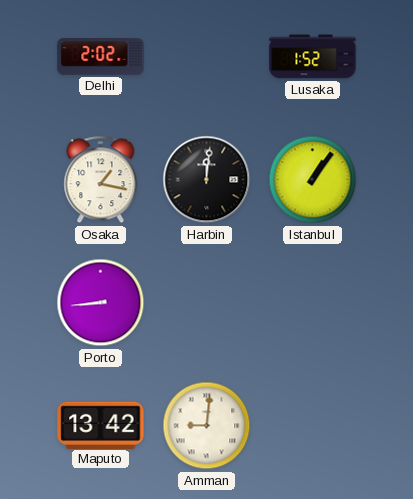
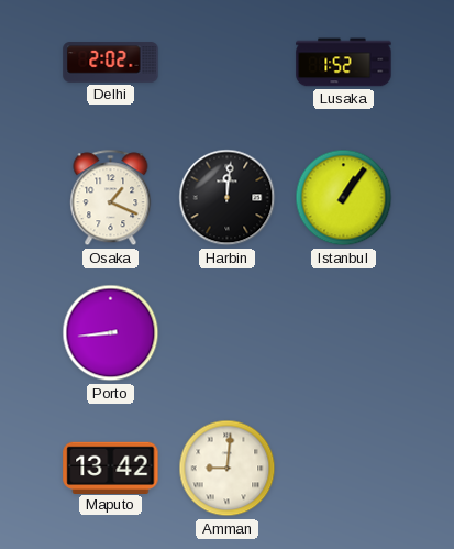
Osaka: 1:17 -> 1:19
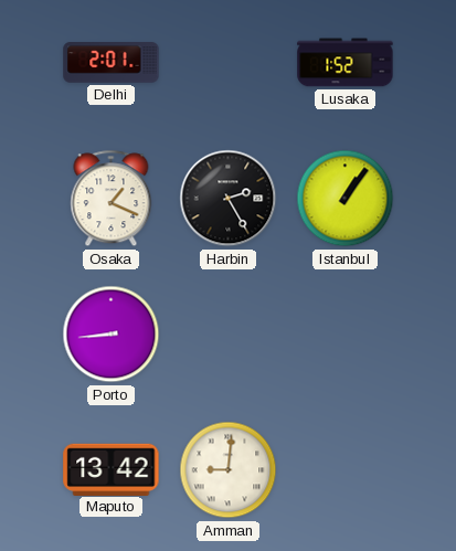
Delhi: 2:02 -> 2:01
Harbin: 12:01 -> 2:25
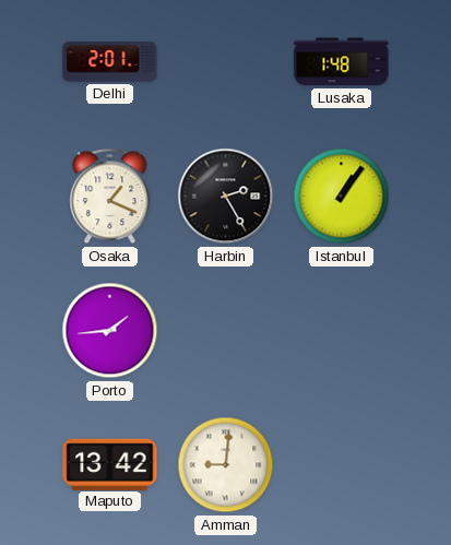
Lusaka: 1:52 -> 1:48
Porto: 8:44 -> 1:44
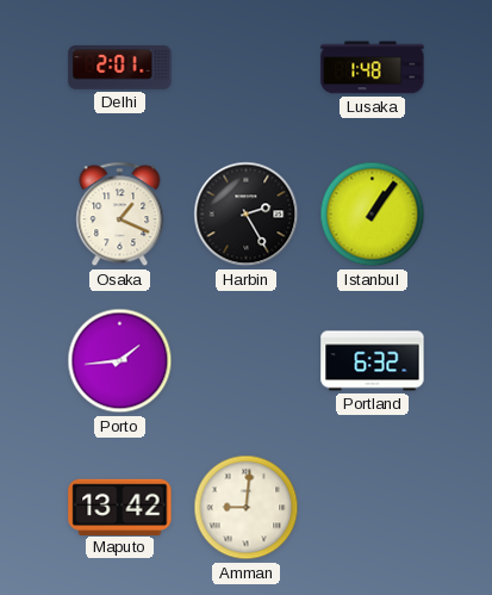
Portland: none -> 6:32
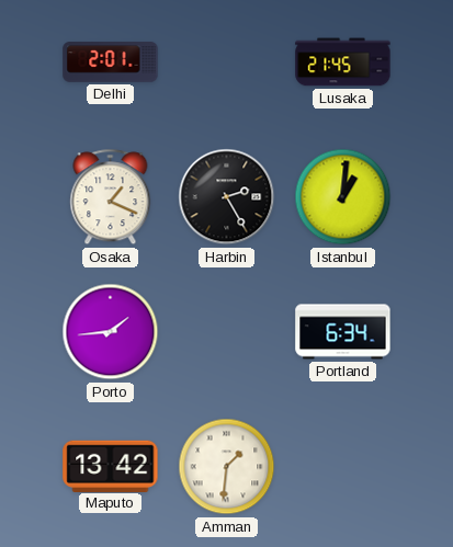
Lusaka: 1:48 -> 21:45
Istanbul: 1:06 -> 1:01
Portland: 6:32 -> 6:34
Amman: 9:01 -> 1:31
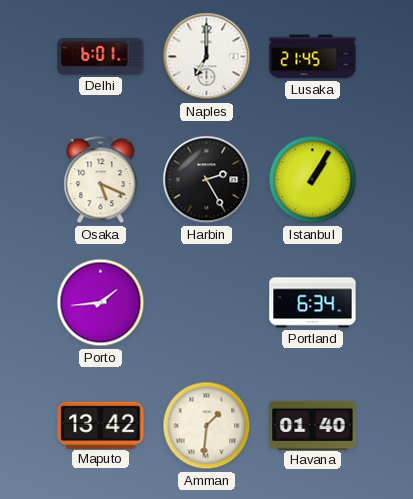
Delhi: 2:01 -> 6:01
Naples: none -> 7:00
Osaka: 1:19 -> 5:19
Istanbul: 1:01 -> 1:05
Havana: none -> 01:40
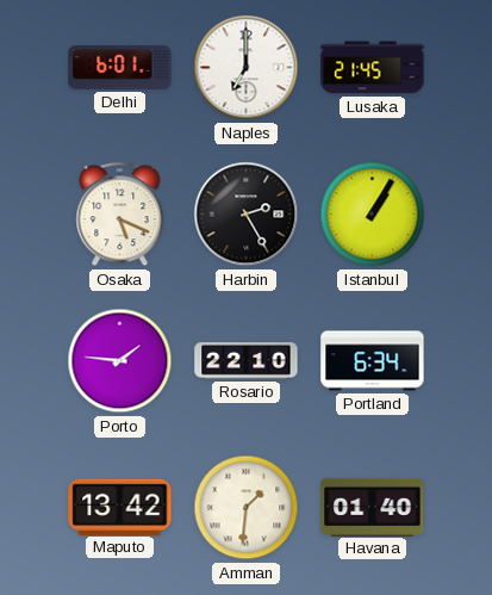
Porto: 1:44 -> 1:46
Rosario: none -> 22:10
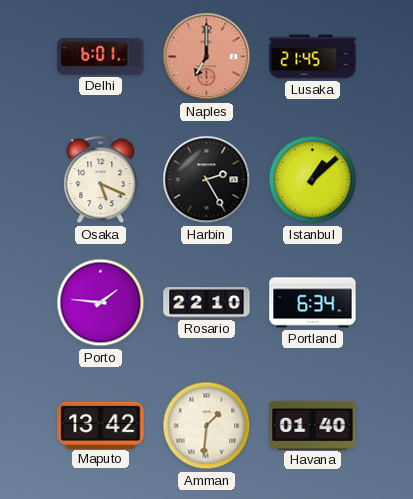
Naples dial: white -> salmon
Istanbul: 1:05 -> 1:08
